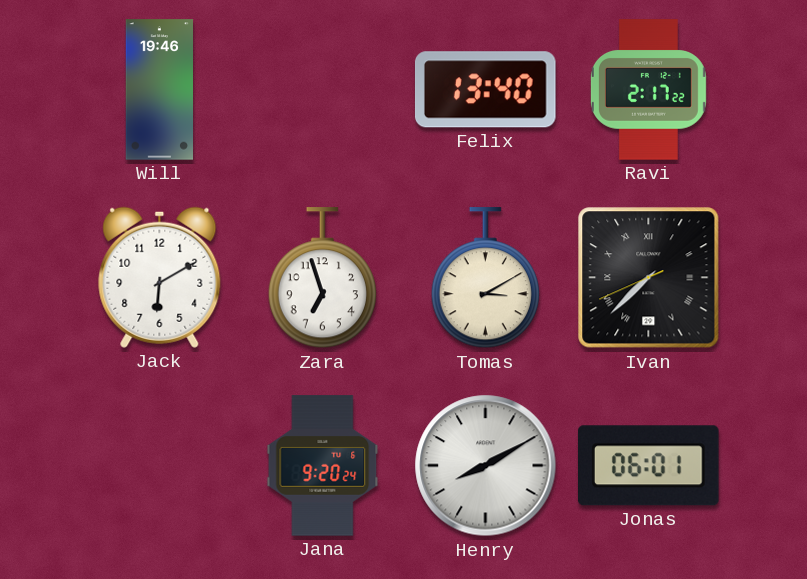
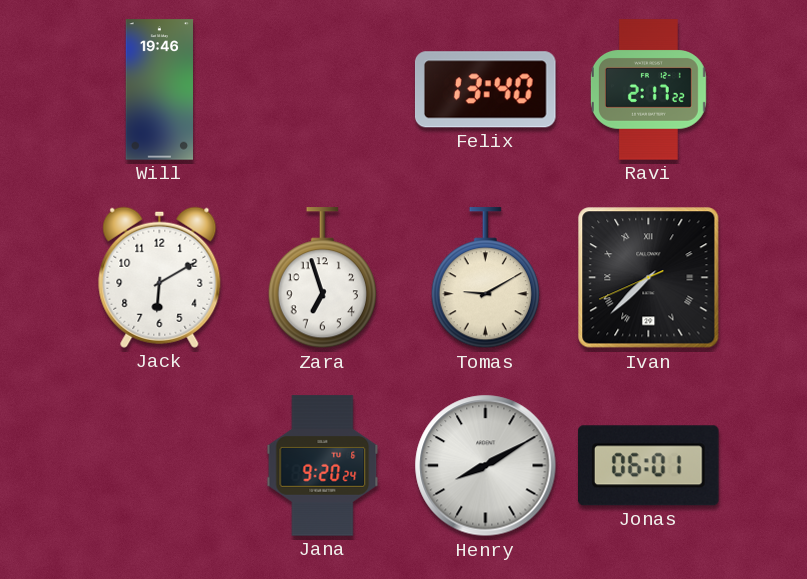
Tomas: 3:10 -> 9:10
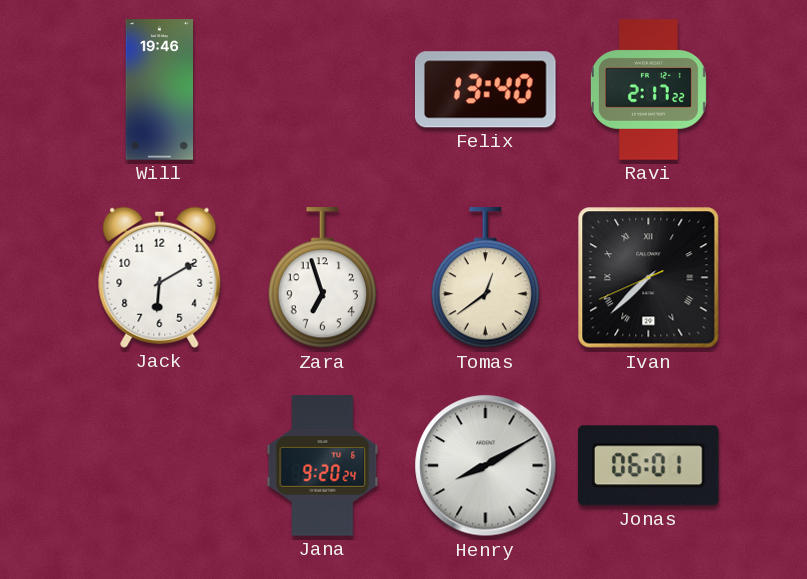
Tomas: 9:10 -> 12:39
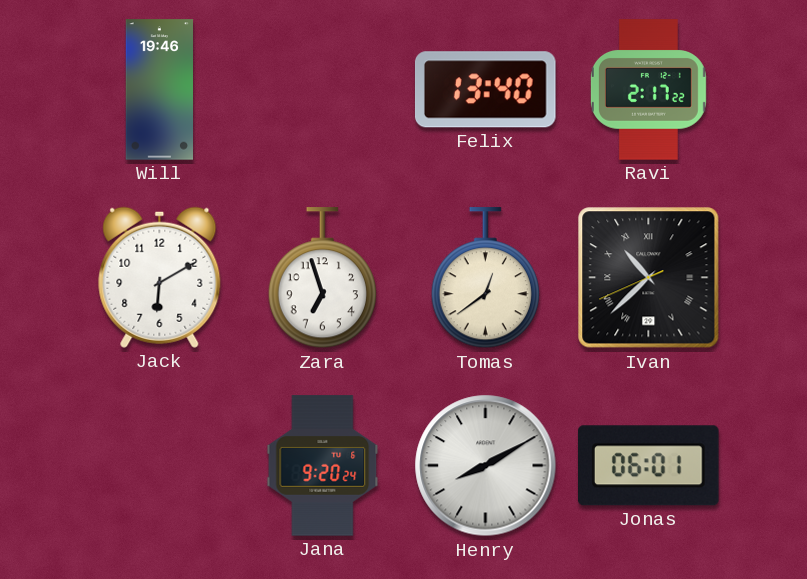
Ivan: 7:37 -> 10:37
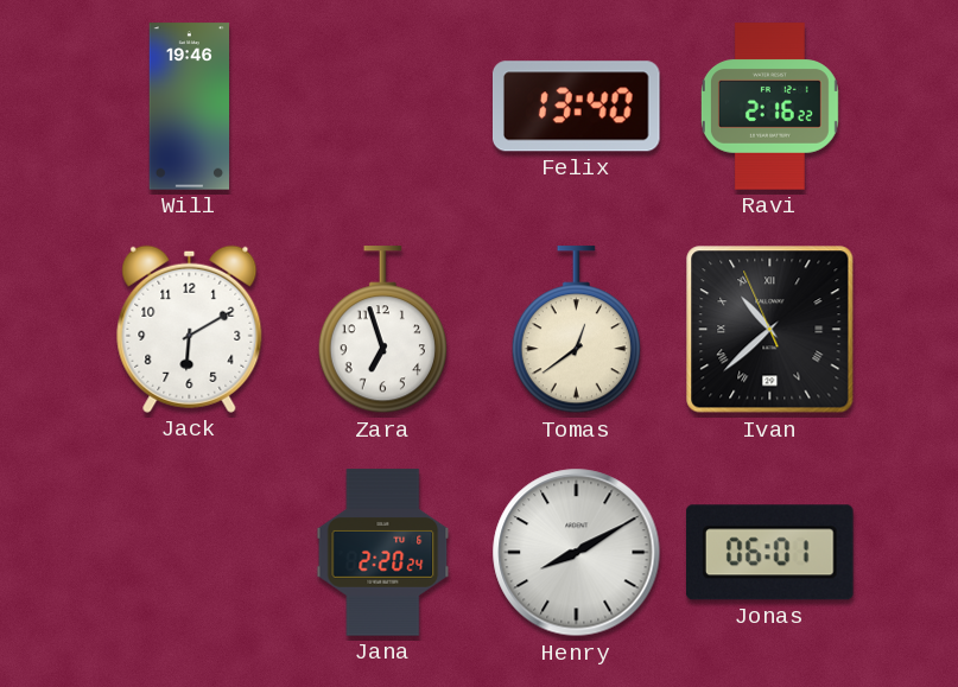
Ravi: 2:17 -> 2:16
Ivan: 10:37:41 -> 10:37:56
Jana: 9:20 -> 2:20
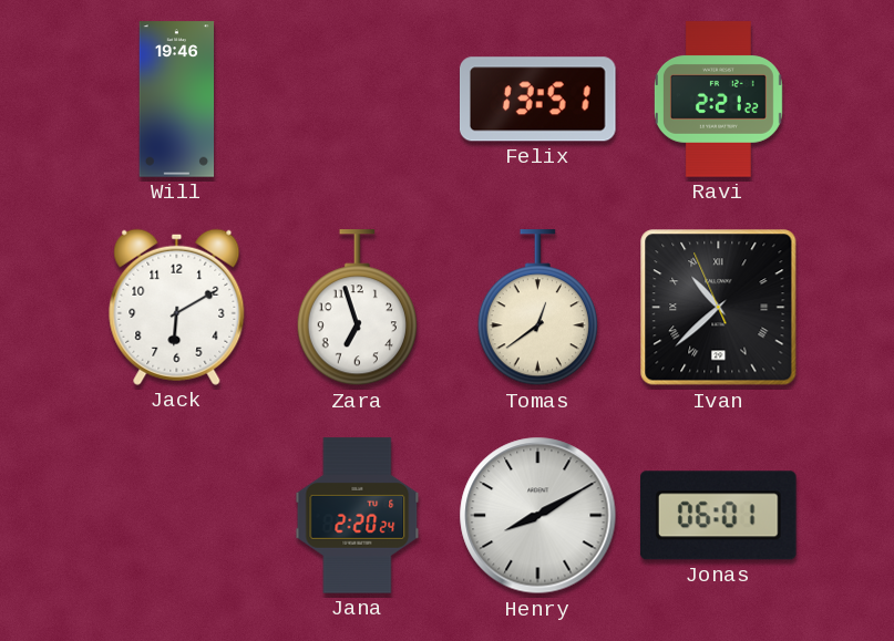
Felix: 13:40 -> 13:51
Ravi: 2:16 -> 2:21
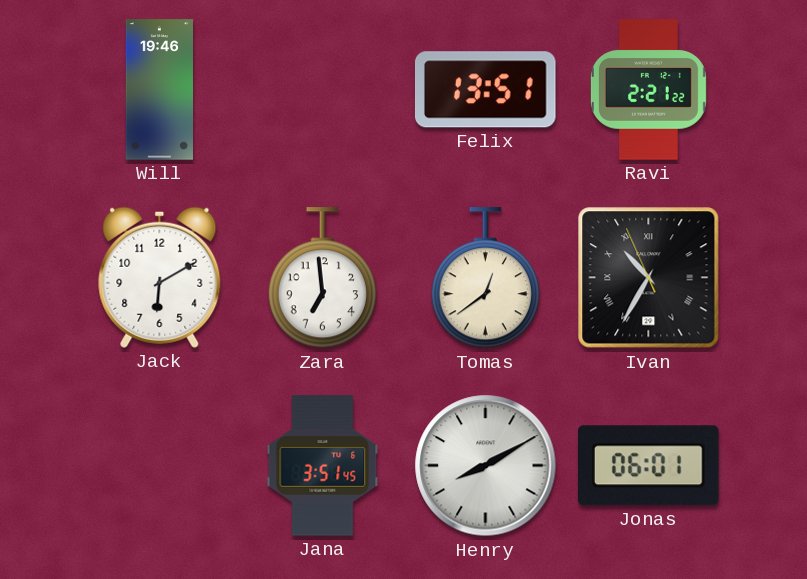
Zara: 6:57 -> 6:59
Ivan: 10:37 -> 10:34
Jana: 2:20 -> 3:51
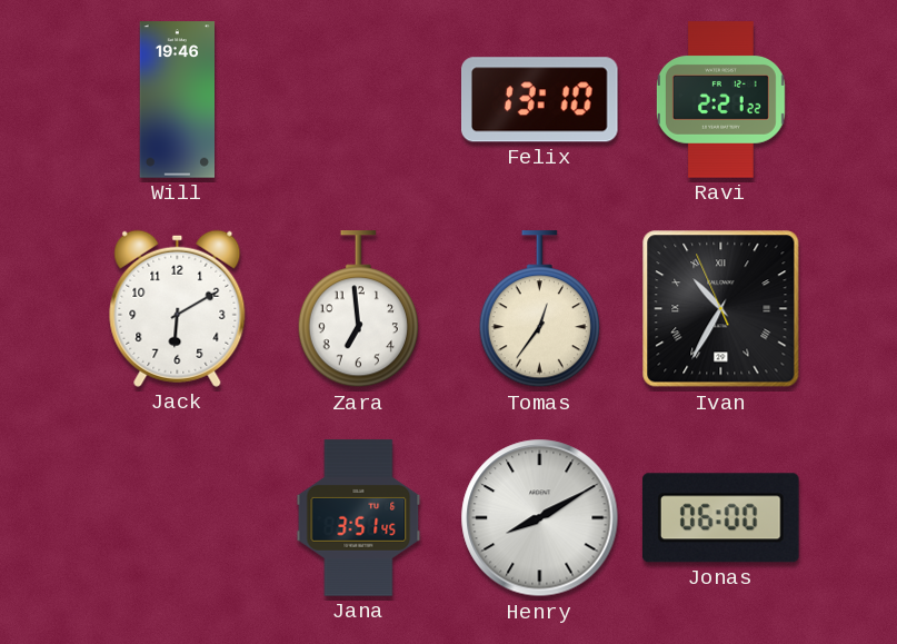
Felix: 13:51 -> 13:10
Tomas: 12:39 -> 12:36
Jonas: 06:01 -> 06:00
